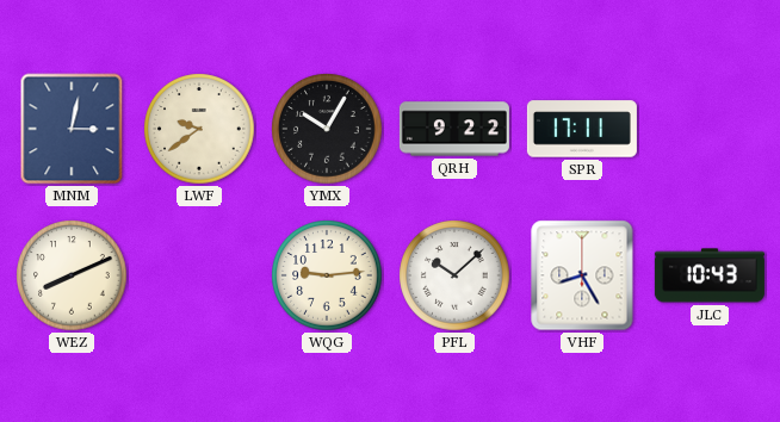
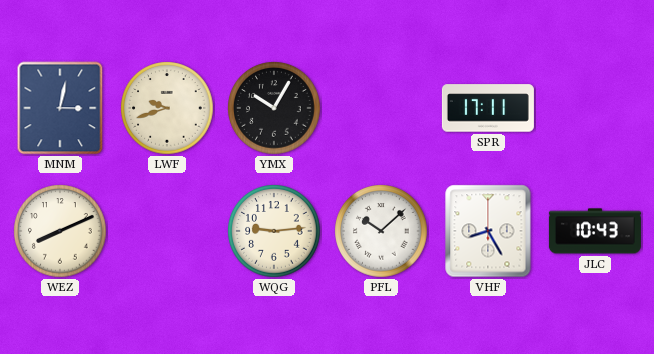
LWF: 9:39 -> 9:42
QRH: 9:22 -> none
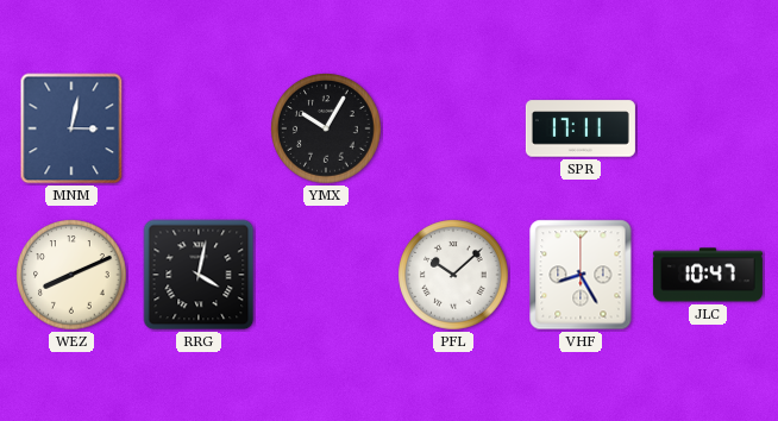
LWF: 9:42 -> none
RRG: none -> 4:02
WQG: 9:14 -> none
JLC: 10:43 -> 10:47
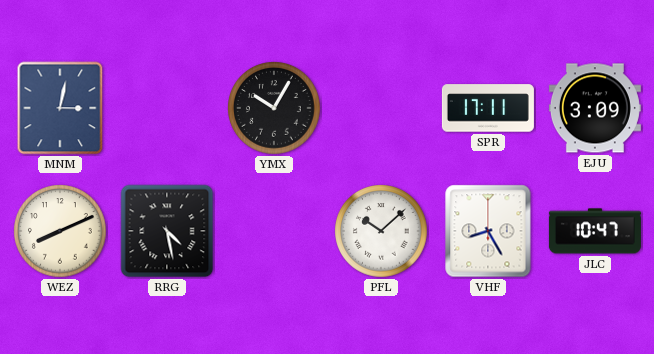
EJU: none -> 3:09
RRG: 4:02 -> 4:28
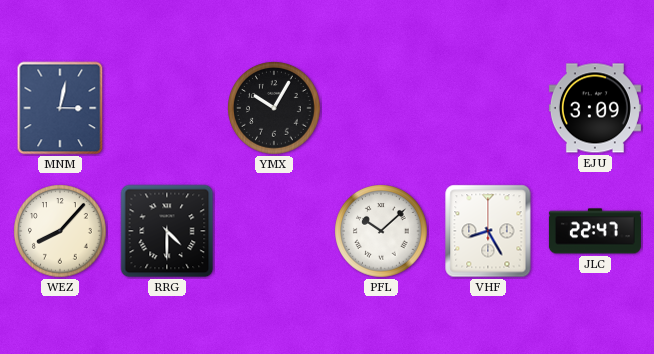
SPR: 17:11 -> none
WEZ: 8:11 -> 8:07
RRG: 4:28 -> 4:30
JLC: 10:47 -> 22:47
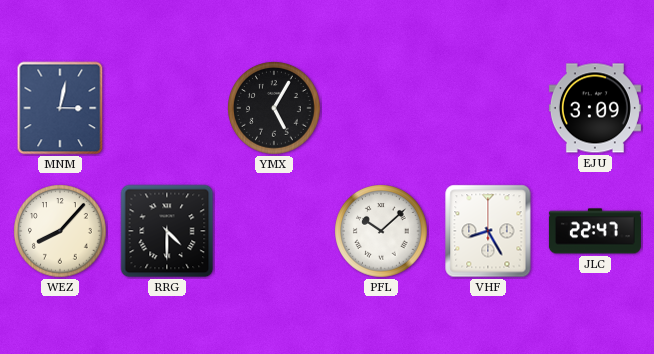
YMX: 10:05 -> 5:05
